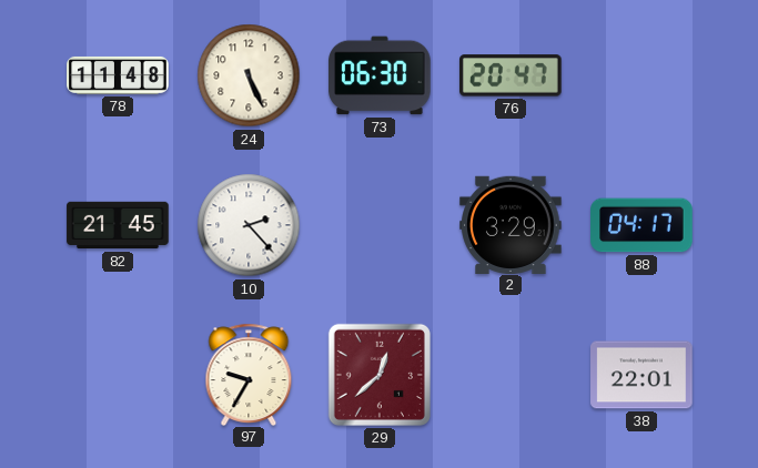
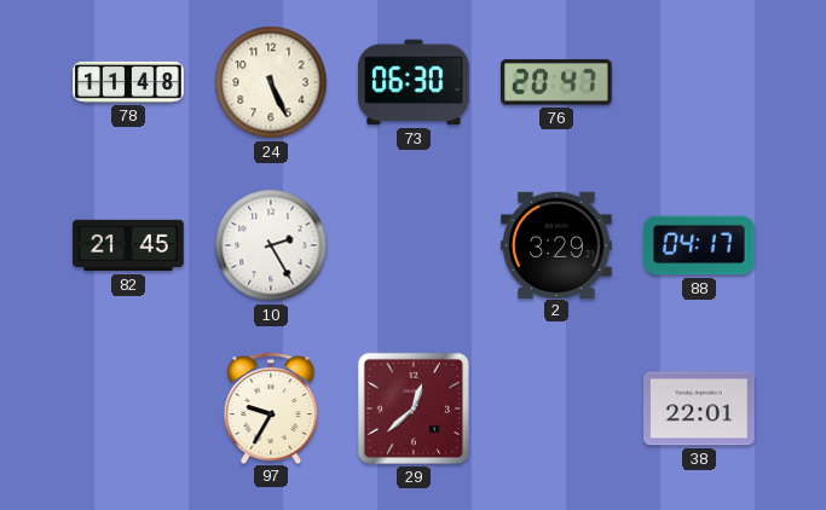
10: 2:23 -> 2:25
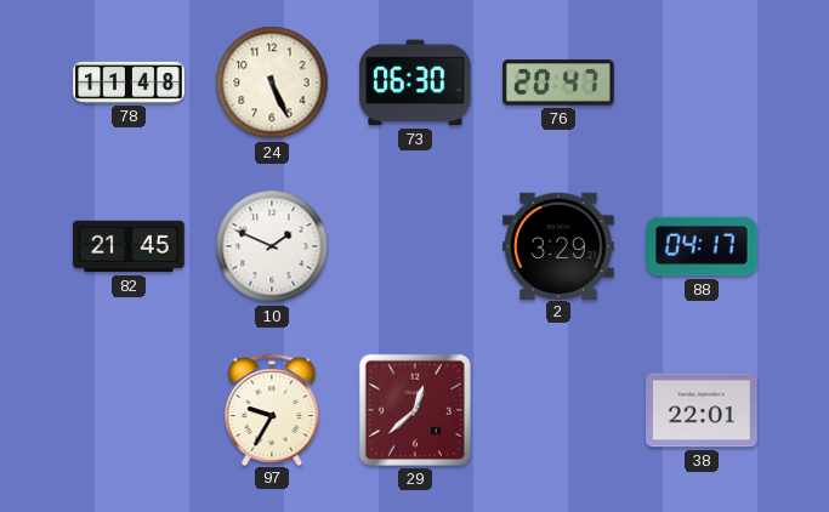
10: 2:25 -> 1:49
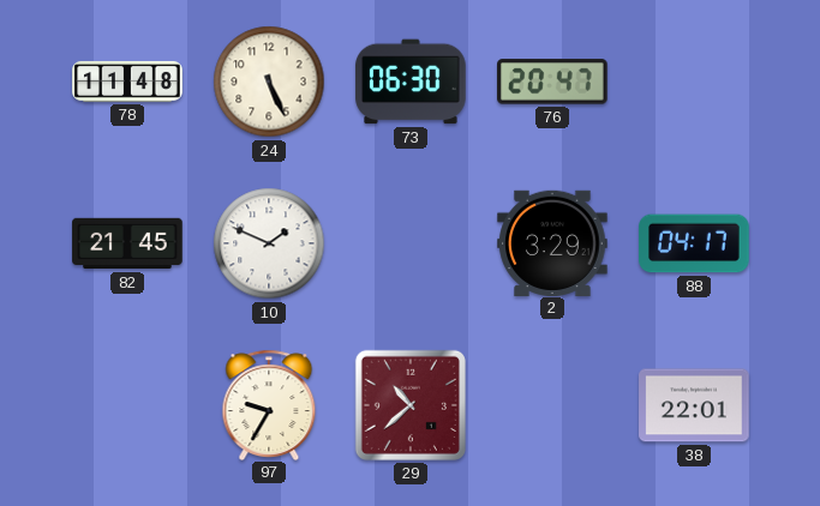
29: 12:38 -> 10:38
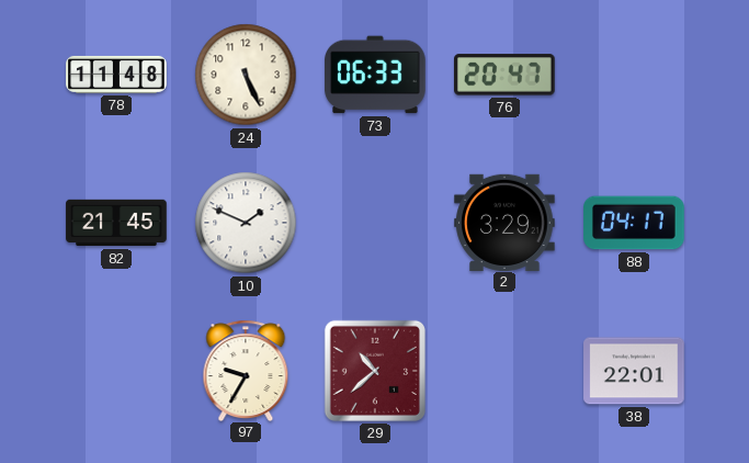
73: 06:30 -> 06:33
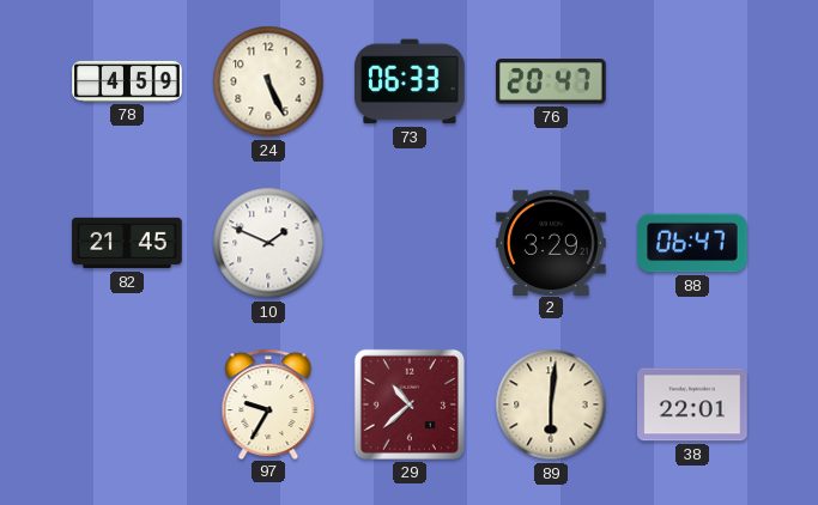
78: 11:48 -> 4:59
88: 04:17 -> 06:47
89: none -> 6:01
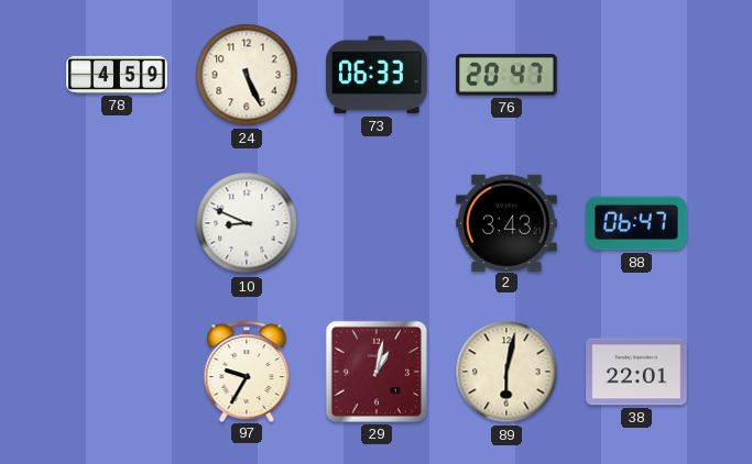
82: 21:45 -> none
10: 1:49 -> 8:49
2: 3:29 -> 3:43
29: 10:38 -> 1:02
89: 6:01 -> 6:02
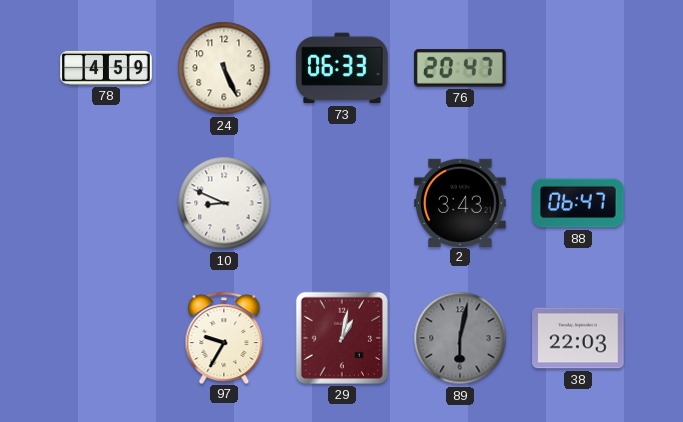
89 dial: cream -> grey
38: 22:01 -> 22:03
